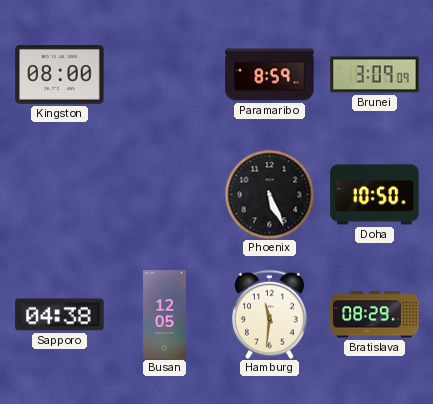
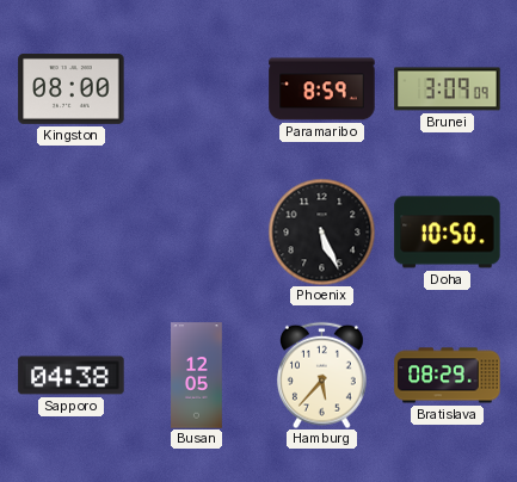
Hamburg: 11:31 -> 5:37
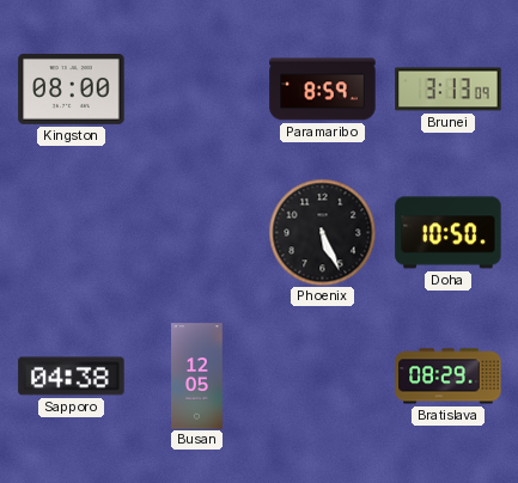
Brunei: 3:09 -> 3:13
Hamburg: 5:37 -> none
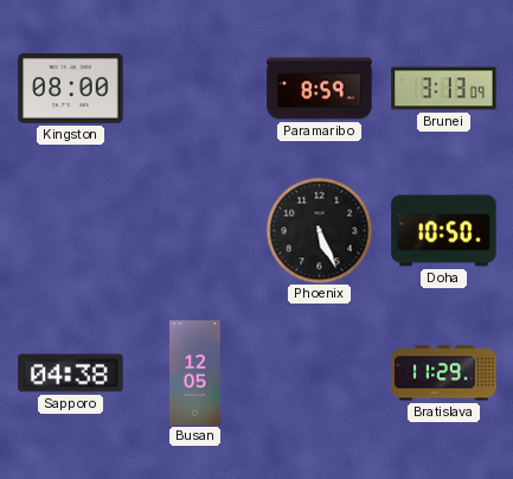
Bratislava: 08:29 -> 11:29
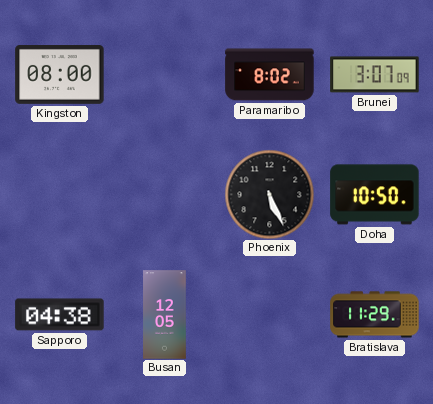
Paramaribo: 8:59 -> 8:02
Brunei: 3:13 -> 3:07
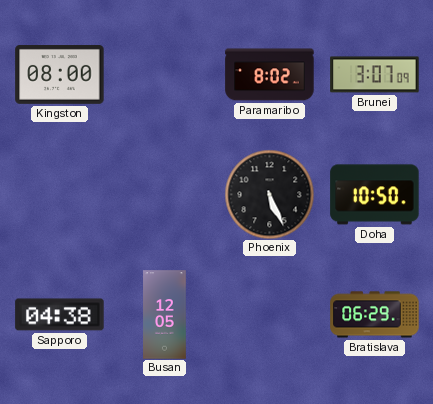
Bratislava: 11:29 -> 06:29
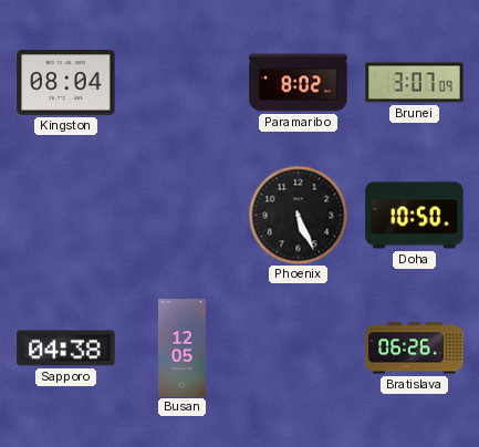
Kingston: 08:00 -> 08:04
Bratislava: 06:29 -> 06:26
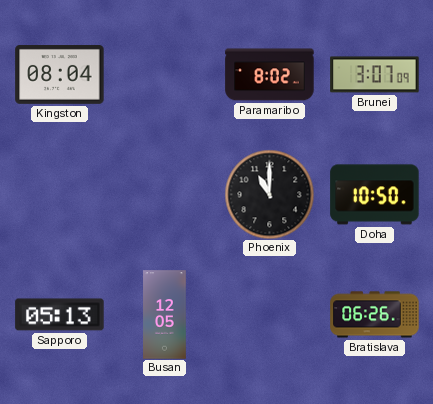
Phoenix: 5:26 -> 11:00
Sapporo: 04:38 -> 05:13
